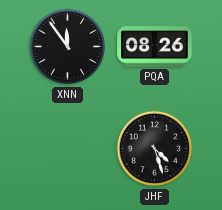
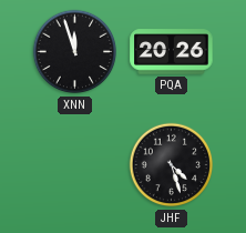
XNN: 11:54 -> 11:57
PQA: 08:26 -> 20:26
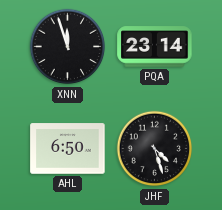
PQA: 20:26 -> 23:14
AHL: none -> 6:50
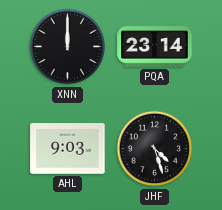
XNN: 11:57 -> 12:00
AHL: 6:50 -> 9:03
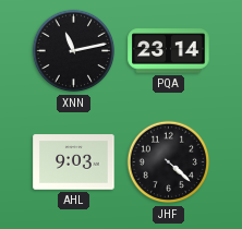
XNN: 12:00 -> 11:13
JHF: 4:27 -> 4:22
